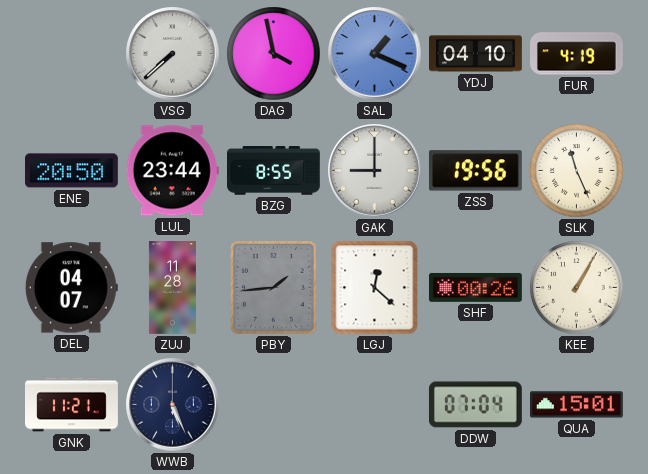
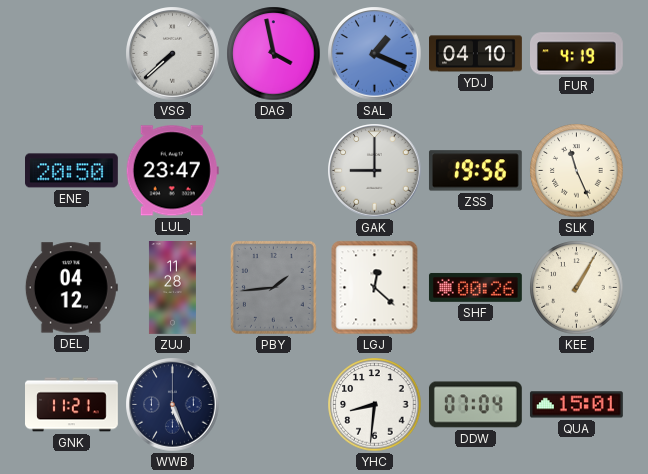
LUL: 23:44 -> 23:47
BZG: 8:55 -> none
DEL: 04:07 -> 04:12
YHC: none -> 8:31
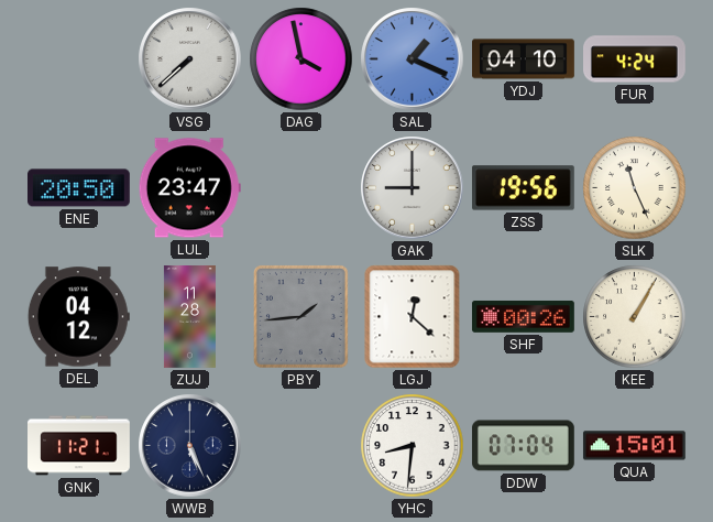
FUR: 4:19 -> 4:24
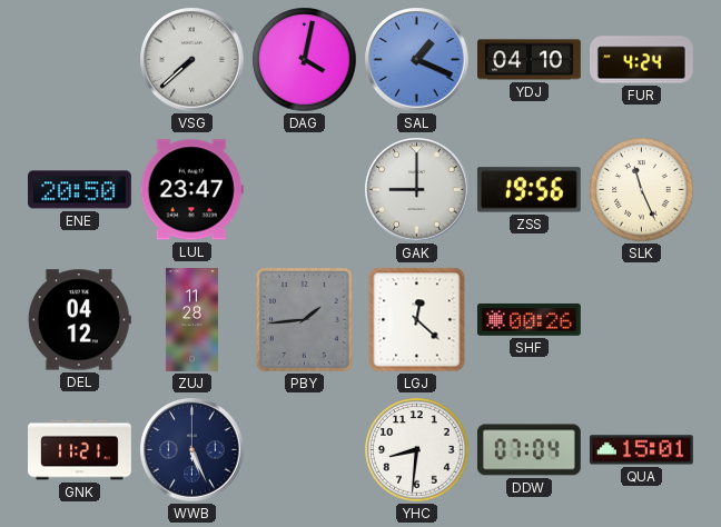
DAG: 3:58 -> 4:02
KEE: 1:05 -> none
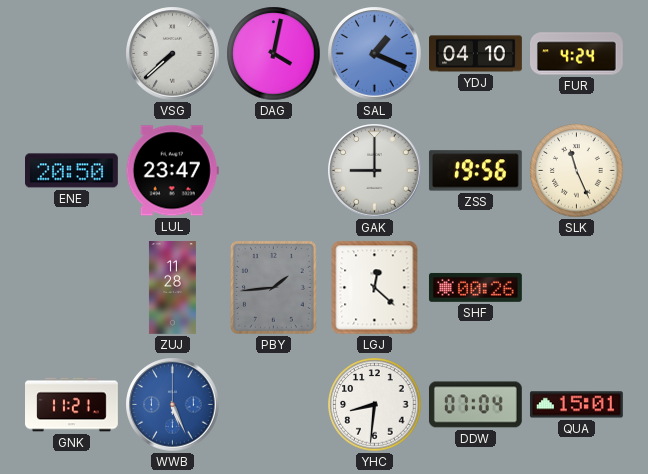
DEL: 04:12 -> none
WWB dial: navy -> blue
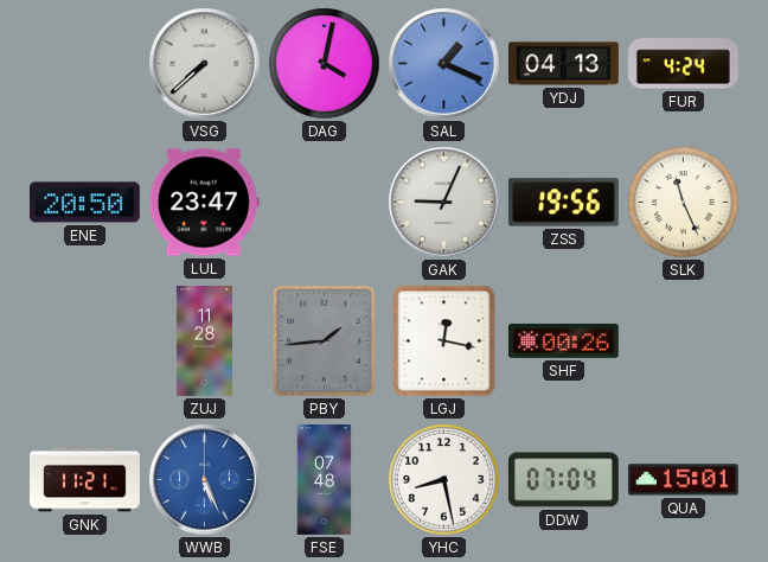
YDJ: 04:10 -> 04:13
GAK: 9:00 -> 9:04
LGJ: 12:22 -> 12:17
FSE: none -> 07:48
YHC: 8:31 -> 8:28
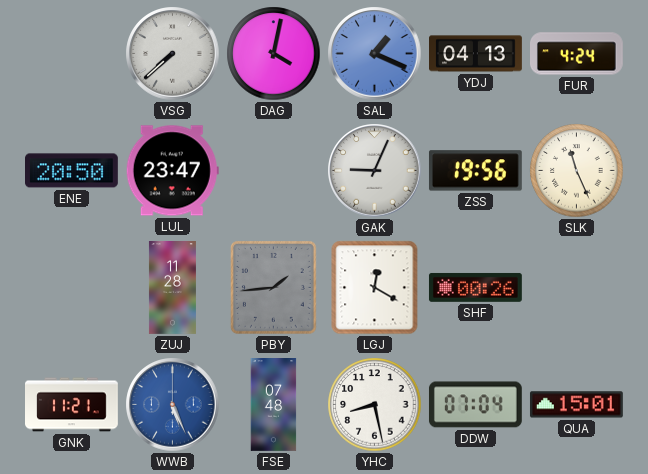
LGJ: 12:17 -> 12:20
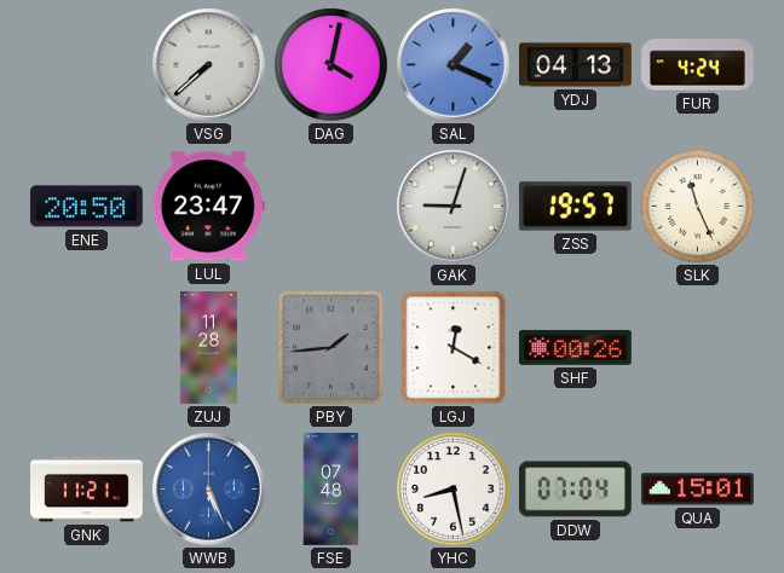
GAK: 9:04 -> 9:03
ZSS: 19:56 -> 19:57
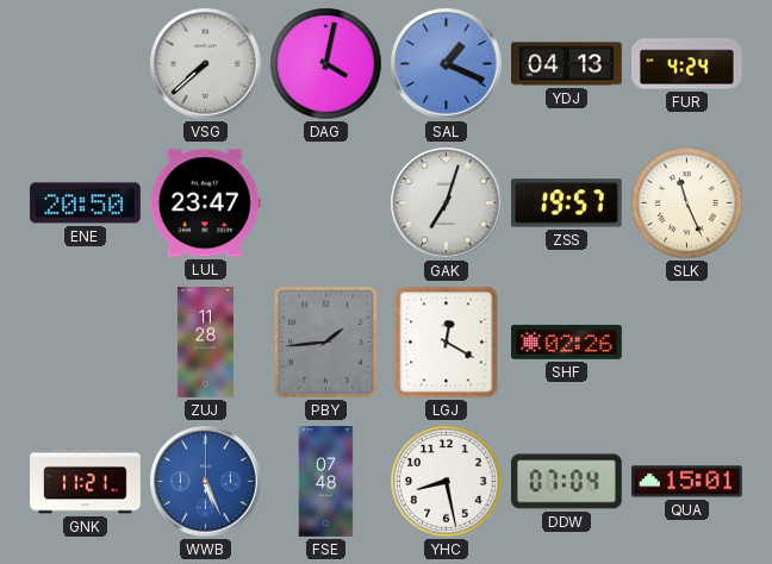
GAK: 9:03 -> 7:03
SHF: 00:26 -> 02:26
